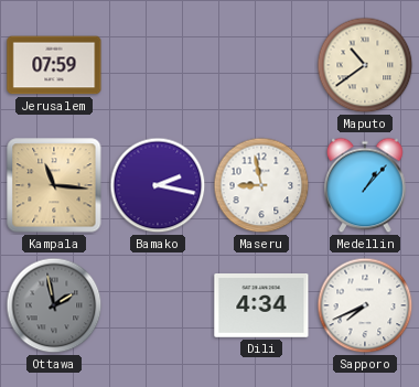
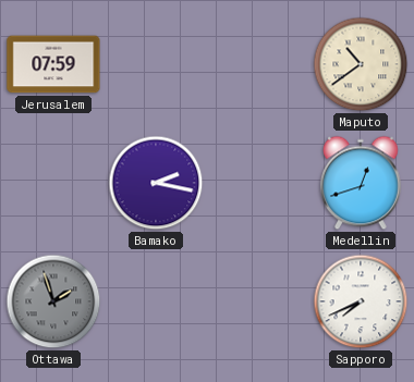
Kampala: 11:16 -> none
Maseru: 8:58 -> none
Medellin: 1:07 -> 12:42
Ottawa: 1:58 -> 1:57
Dili: 4:34 -> none
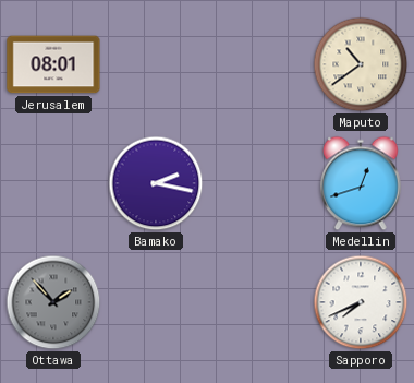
Jerusalem: 07:59 -> 08:01
Ottawa: 1:57 -> 1:53
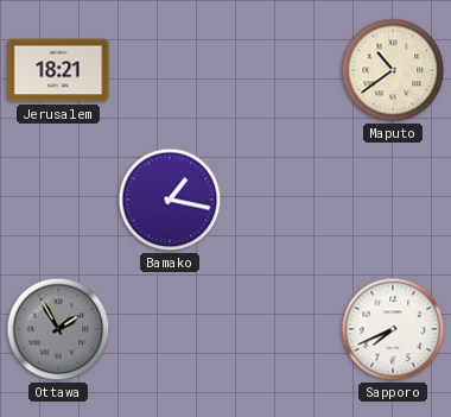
Jerusalem: 08:01 -> 18:21
Bamako: 2:17 -> 1:17
Medellin: 12:42 -> none
Ottawa: 1:53 -> 1:55
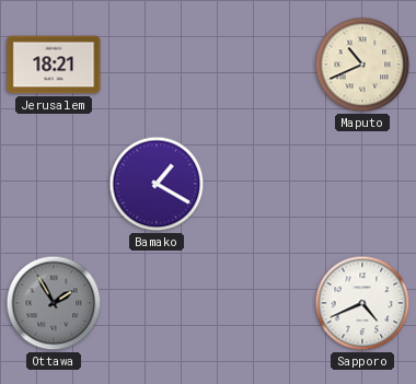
Maputo: 10:39 -> 10:41
Bamako: 1:17 -> 1:20
Sapporo: 7:41 -> 4:41
